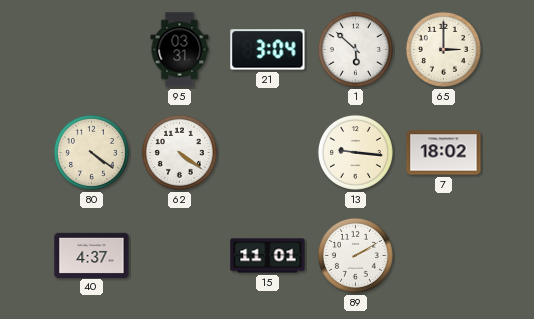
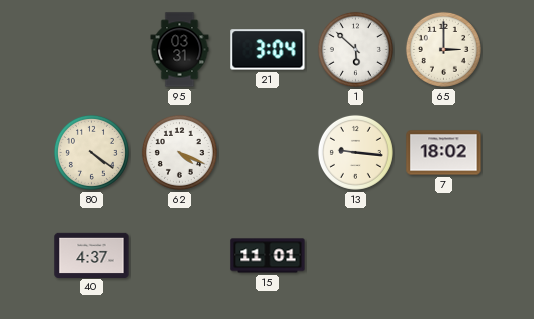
62: 4:21 -> 4:19
89: 2:10 -> none
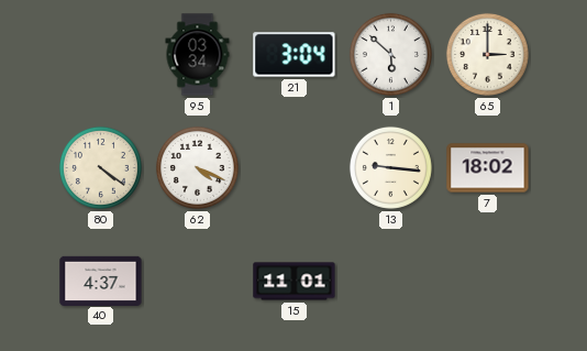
95: 03:31 -> 03:34
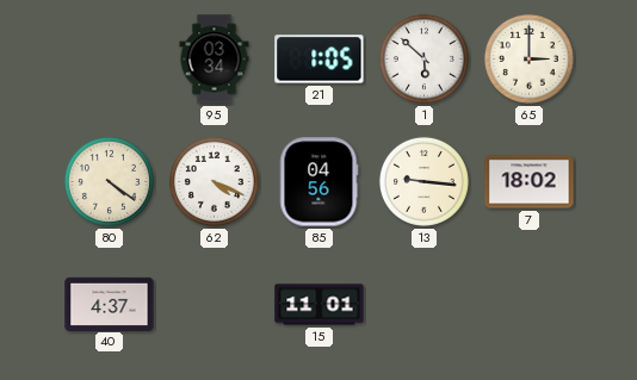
21: 3:04 -> 1:05
85: none -> 04:56
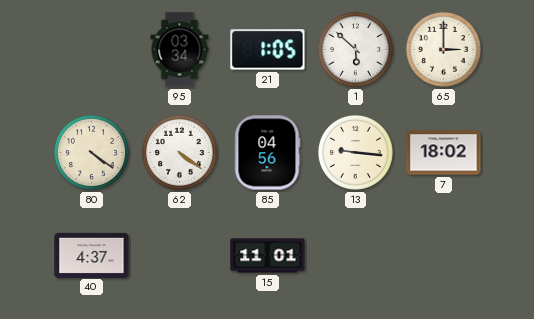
62: 4:19 -> 4:21
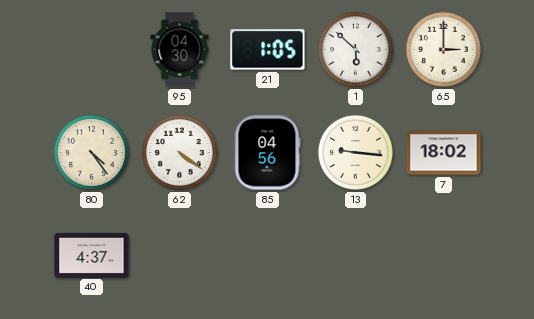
95: 03:34 -> 04:30
80: 4:21 -> 4:24
15: 11:01 -> none
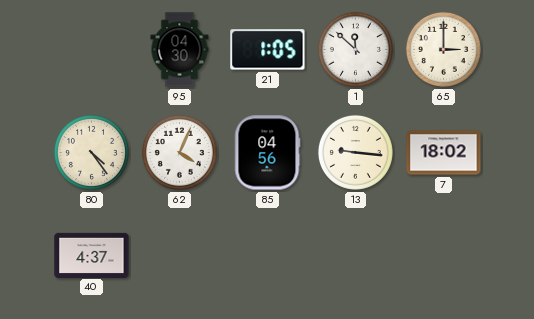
1: 5:52 -> 11:52
62: 4:21 -> 4:04
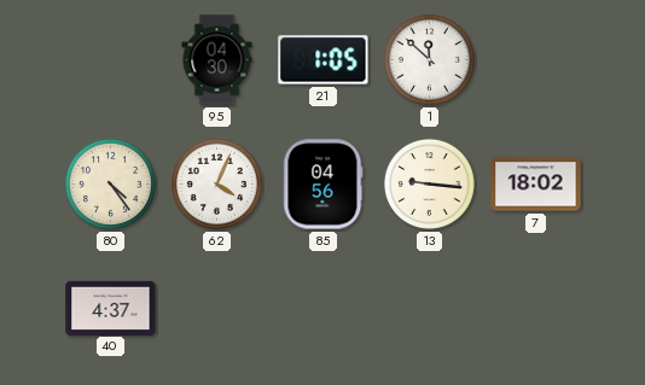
65: 3:00 -> none
